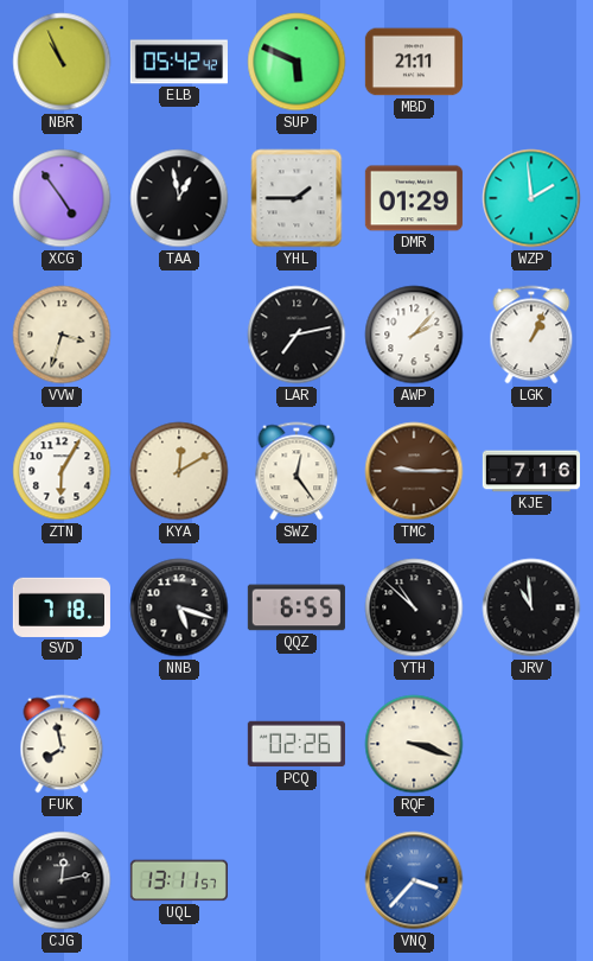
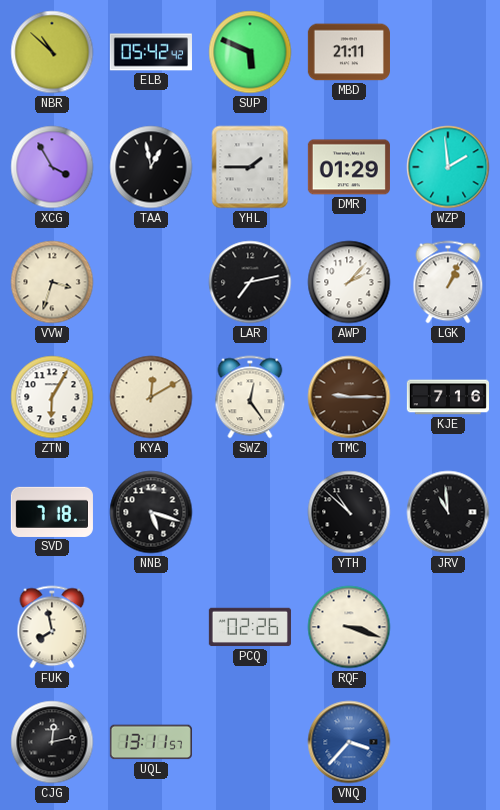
NBR: 10:56 -> 10:52
XCG: 4:54 -> 3:55
QQZ: 6:55 -> none
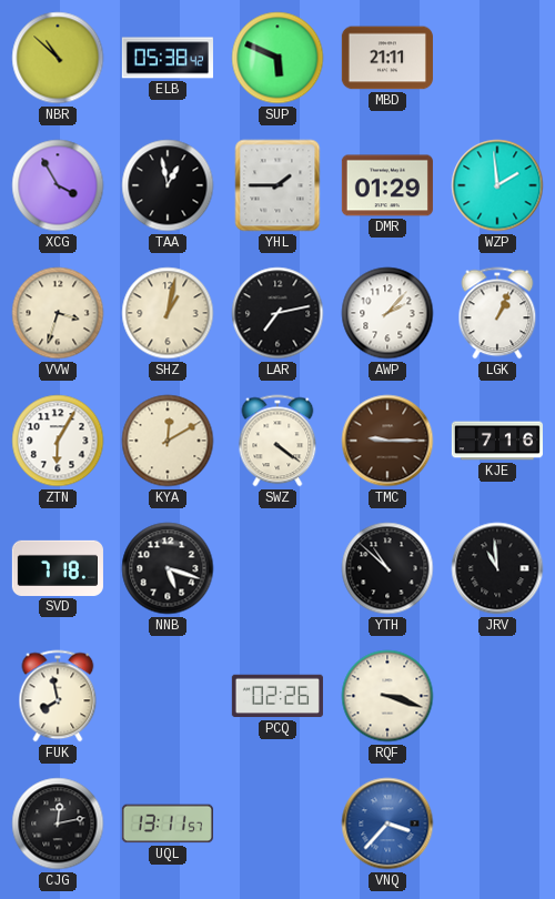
ELB: 05:42 -> 05:38
SHZ: none -> 1:02
SWZ: 12:24 -> 4:21
